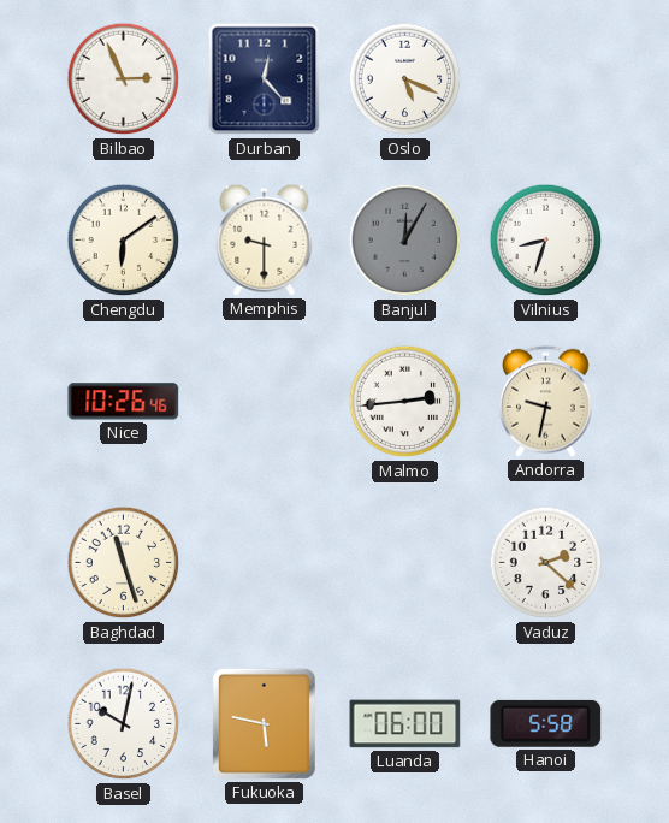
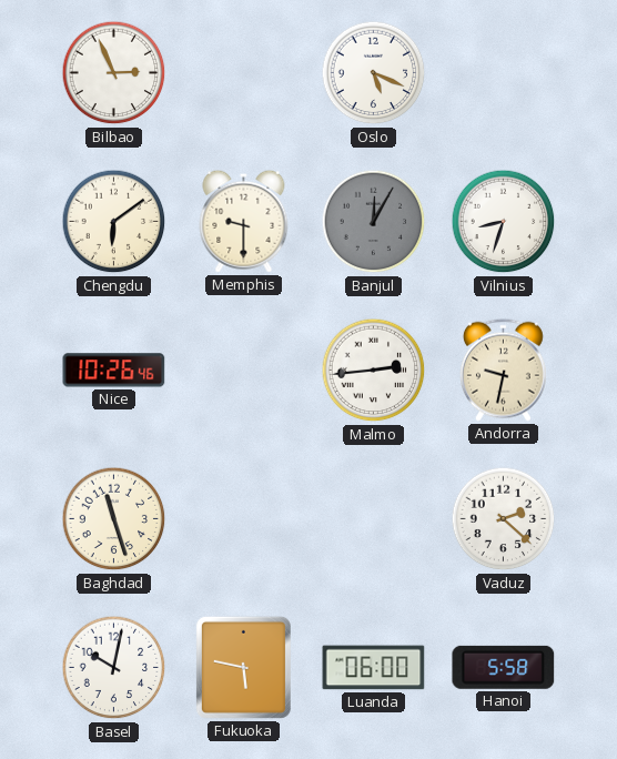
Durban: 12:23 -> none
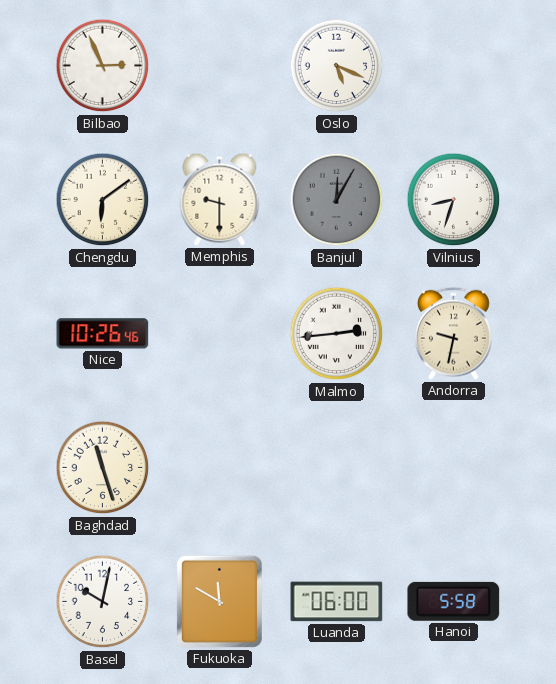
Vaduz: 2:22 -> none
Fukuoka: 5:47 -> 11:50
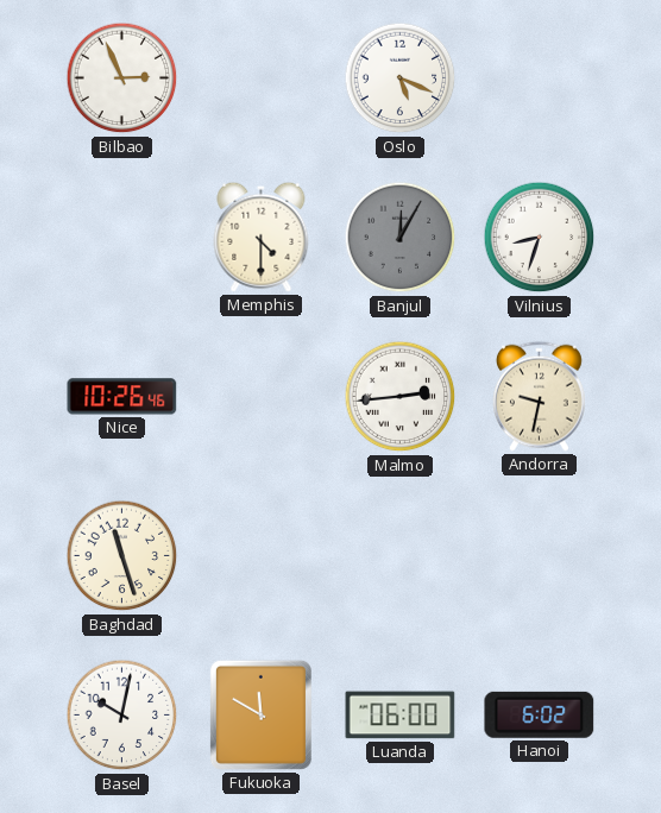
Chengdu: 6:09 -> none
Memphis: 9:30 -> 4:30
Hanoi: 5:58 -> 6:02
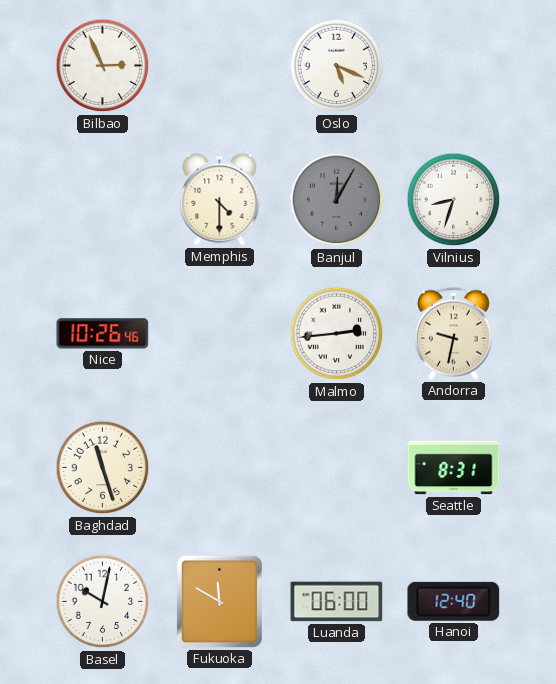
Seattle: none -> 8:31
Hanoi: 6:02 -> 12:40
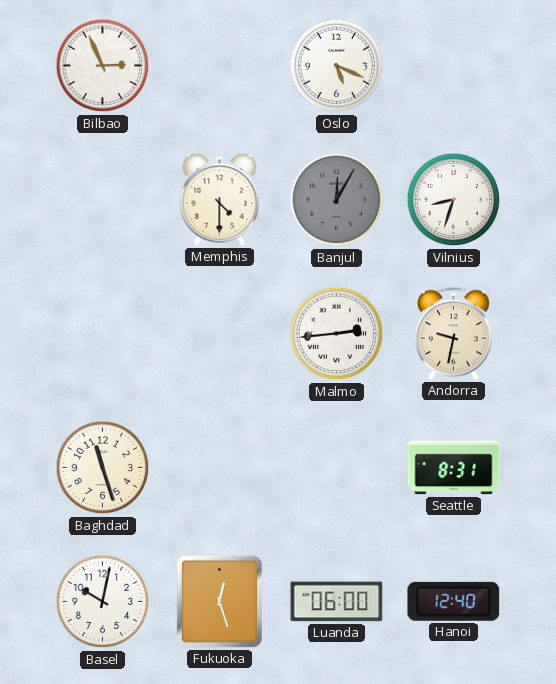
Nice: 10:26 -> none
Fukuoka: 11:50 -> 12:27
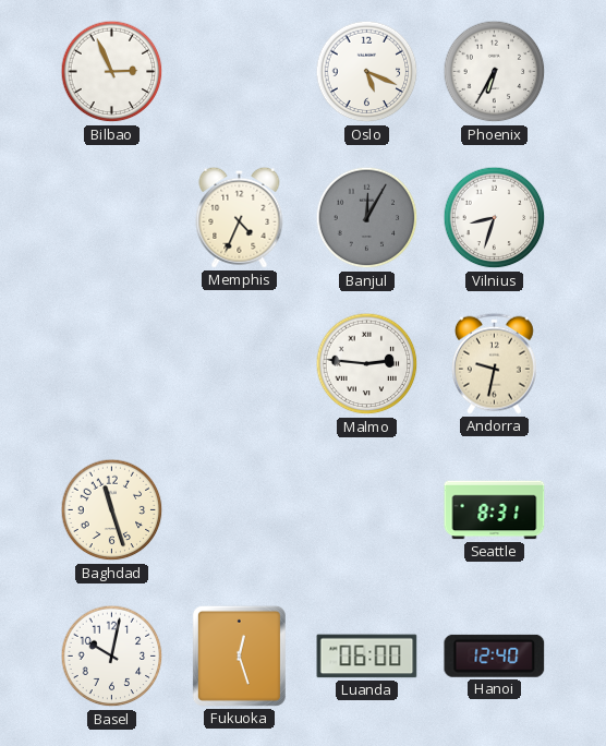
Phoenix: none -> 6:35
Memphis: 4:30 -> 4:34
Malmo: 2:44 -> 2:46
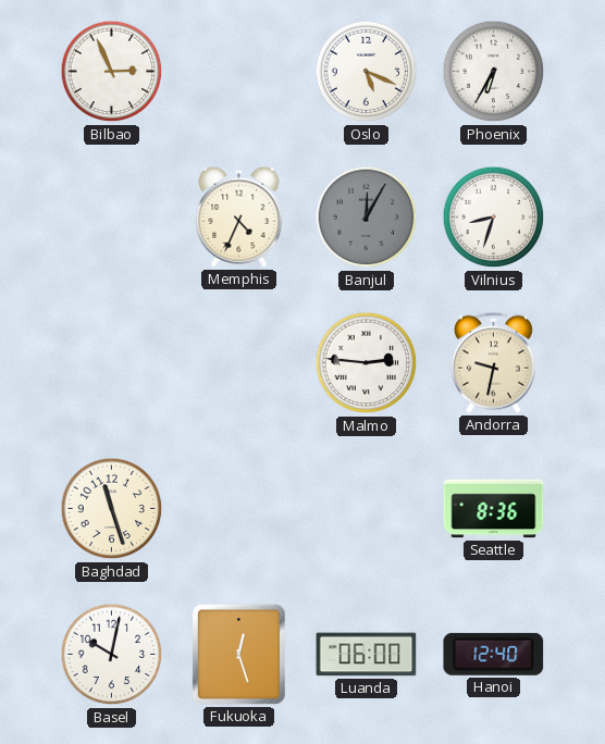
Seattle: 8:31 -> 8:36
